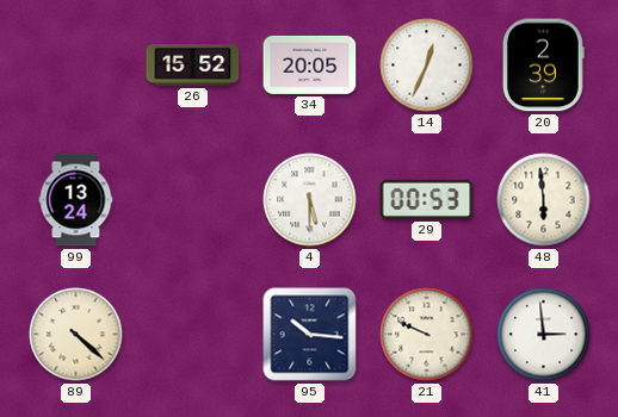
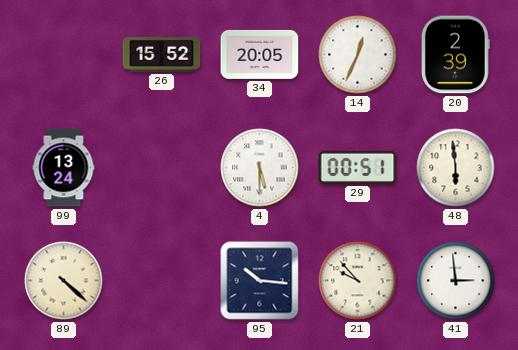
29: 00:53 -> 00:51
21: 9:49 -> 9:53
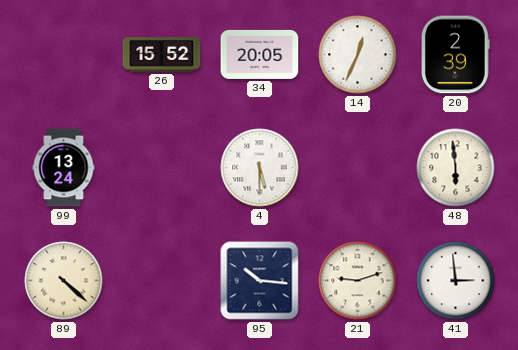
29: 00:51 -> none
21: 9:53 -> 9:12
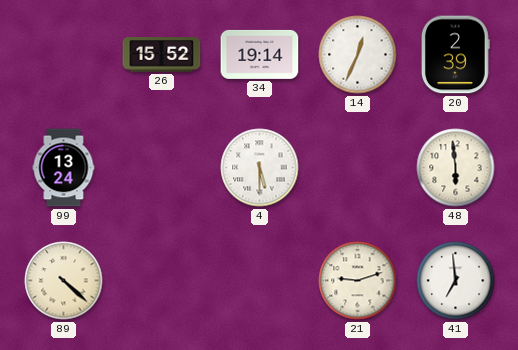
34: 20:05 -> 19:14
95: 10:16 -> none
41: 2:59 -> 6:59
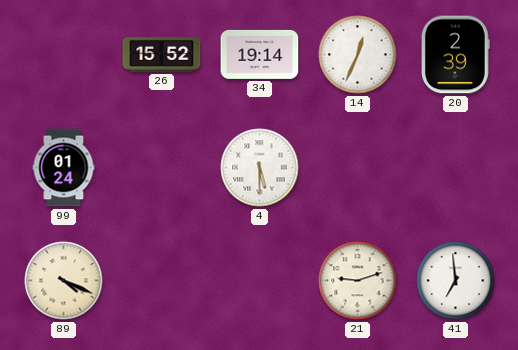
99: 13:24 -> 01:24
48: 5:59 -> none
89: 4:22 -> 4:19
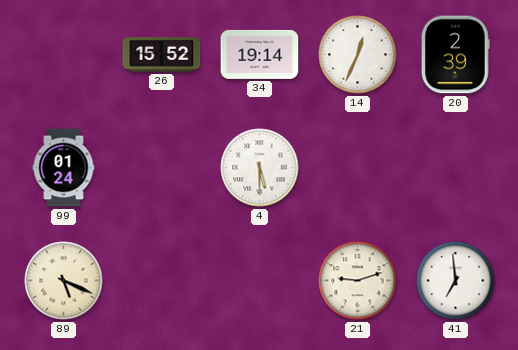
89: 4:19 -> 5:19
